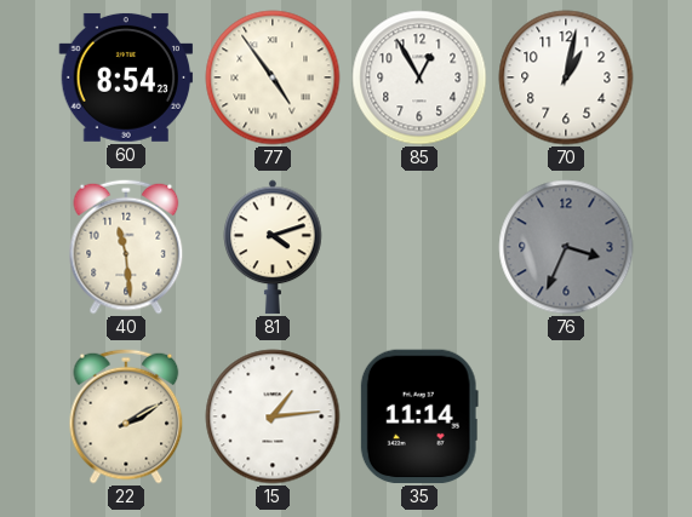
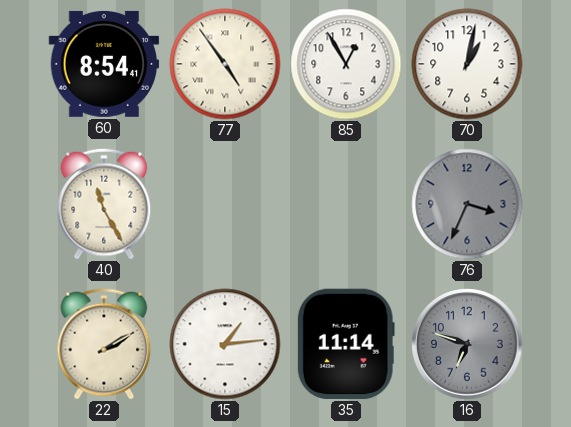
60: 8:54:23 -> 8:54:41
40: 11:29 -> 11:25
81: 4:12 -> none
16: none -> 6:48
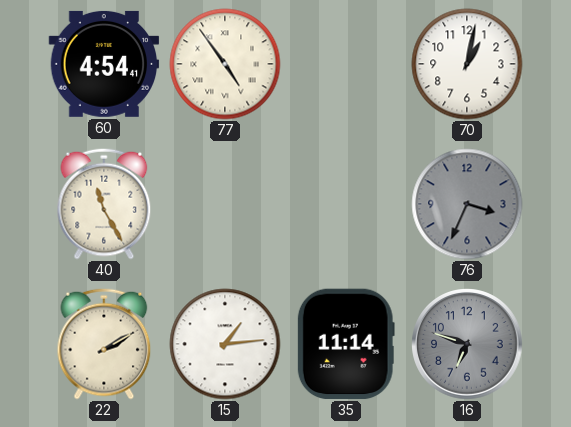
60: 8:54 -> 4:54
85: 12:55 -> none
